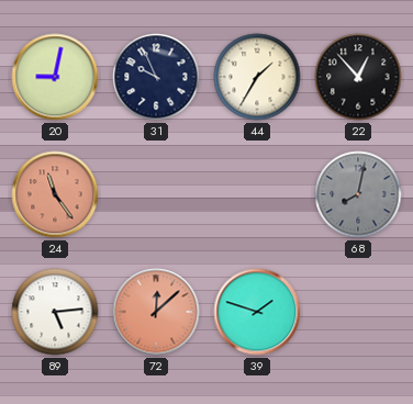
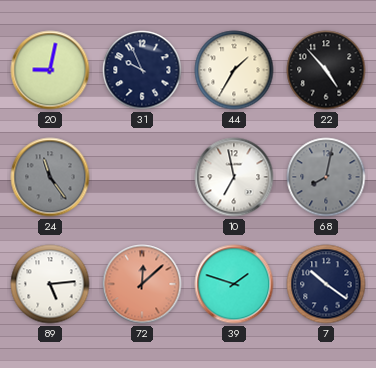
22: 12:53 -> 4:53
24 dial: salmon -> grey
10: none -> 6:58
7: none -> 10:21
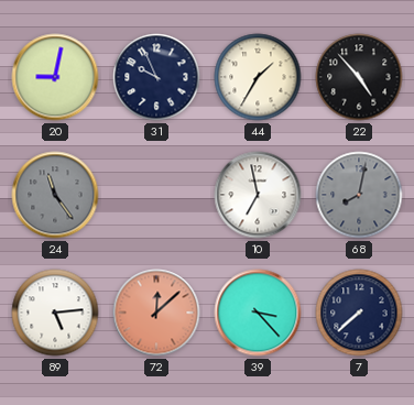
39: 1:48 -> 3:23
7: 10:21 -> 7:38
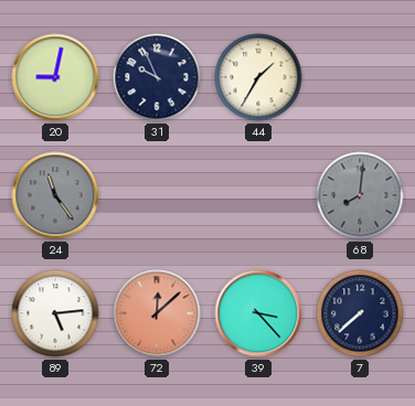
22: 4:53 -> none
10: 6:58 -> none
68: 8:02 -> 8:01
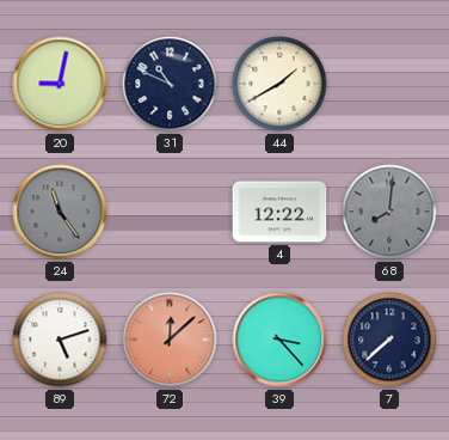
31: 9:56 -> 10:49
44: 1:35 -> 1:40
4: none -> 12:22
89: 5:14 -> 5:12
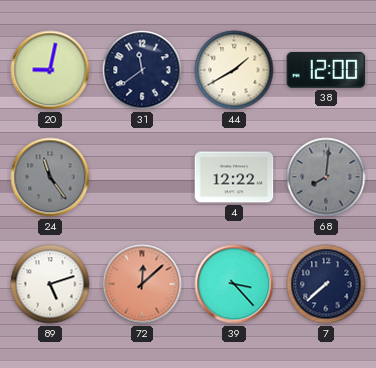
31: 10:49 -> 11:39
38: none -> 12:00
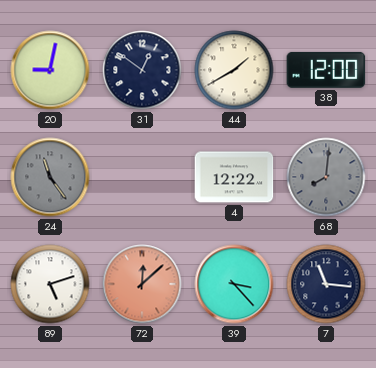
31: 11:39 -> 12:51
7: 7:38 -> 11:16
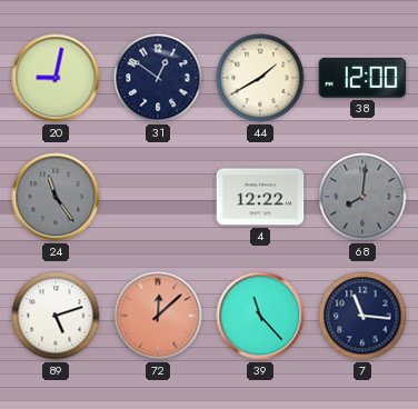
39: 3:23 -> 11:23
